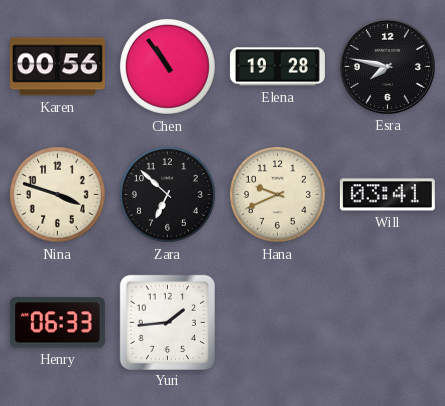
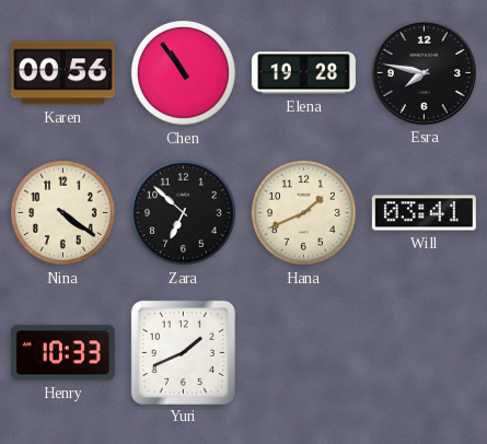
Nina: 3:48 -> 4:21
Hana: 9:41 -> 1:41
Henry: 06:33 -> 10:33
Yuri: 1:44 -> 1:41
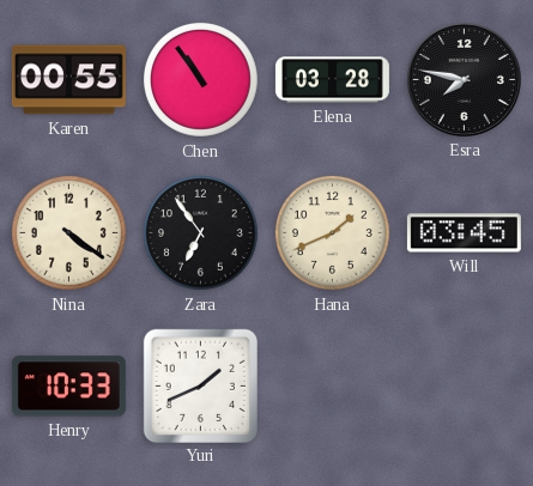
Karen: 00:56 -> 00:55
Elena: 19:28 -> 03:28
Zara: 6:52 -> 6:54
Will: 03:41 -> 03:45
